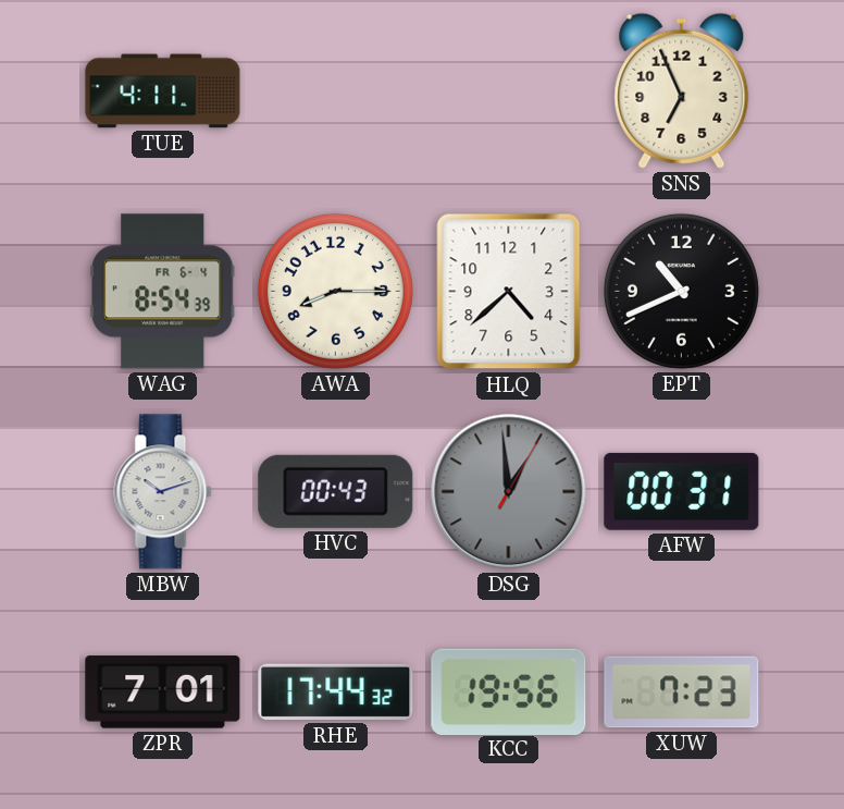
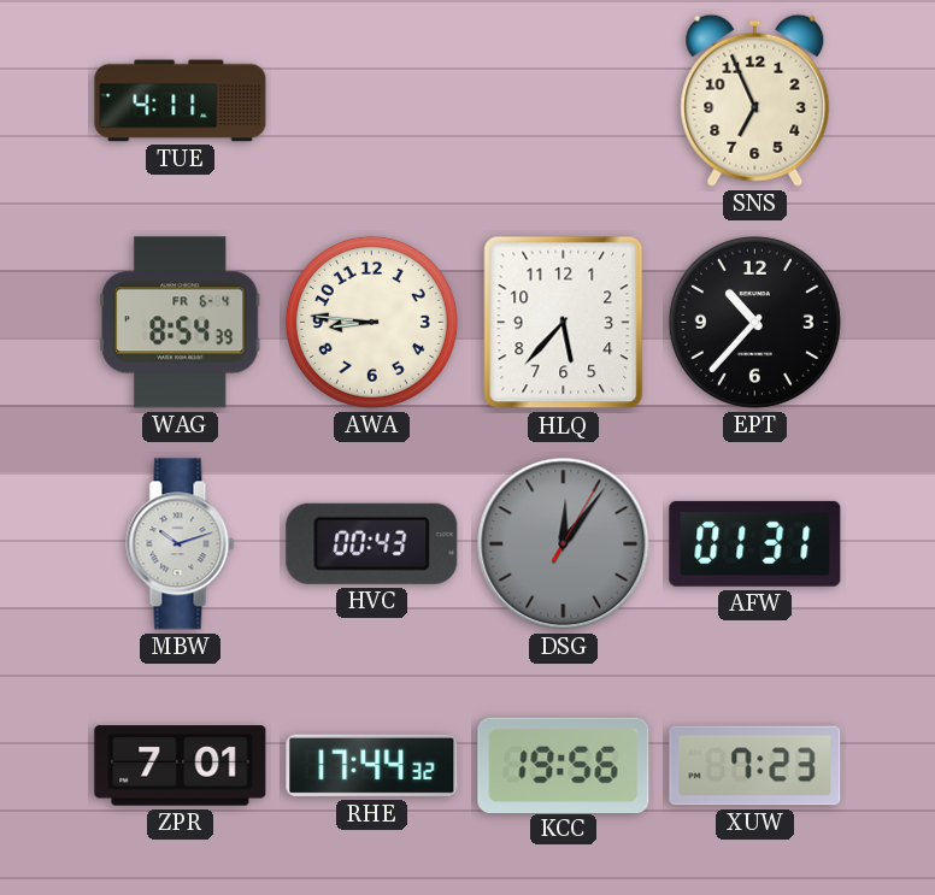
AWA: 8:15 -> 8:46
HLQ: 4:38 -> 5:37
EPT: 10:41 -> 10:37
DSG: 12:59 -> 12:06
AFW: 00:31 -> 01:31
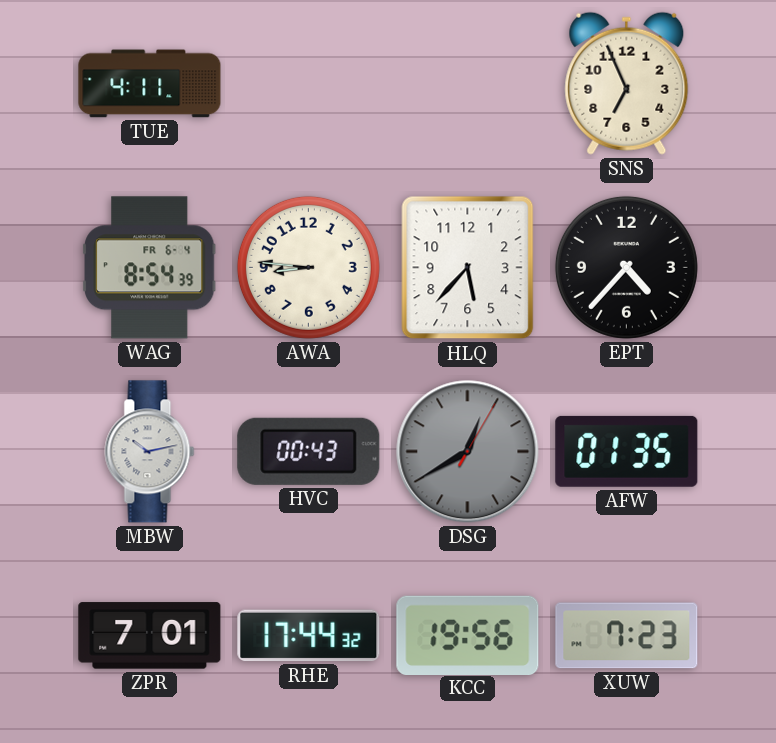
EPT: 10:37 -> 4:37
MBW: 10:12 -> 10:13
DSG: 12:06 -> 12:40
AFW: 01:31 -> 01:35
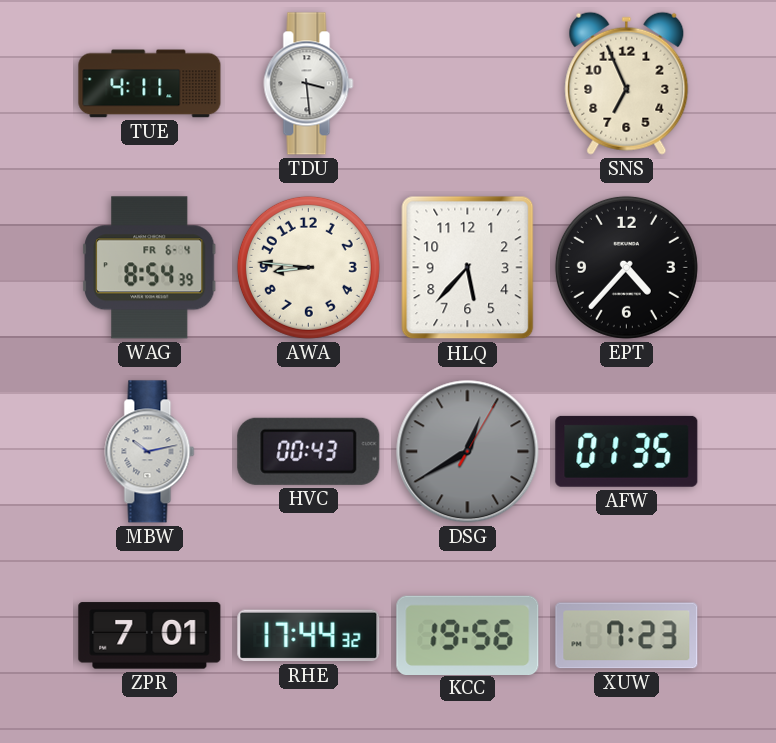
TDU: none -> 3:29
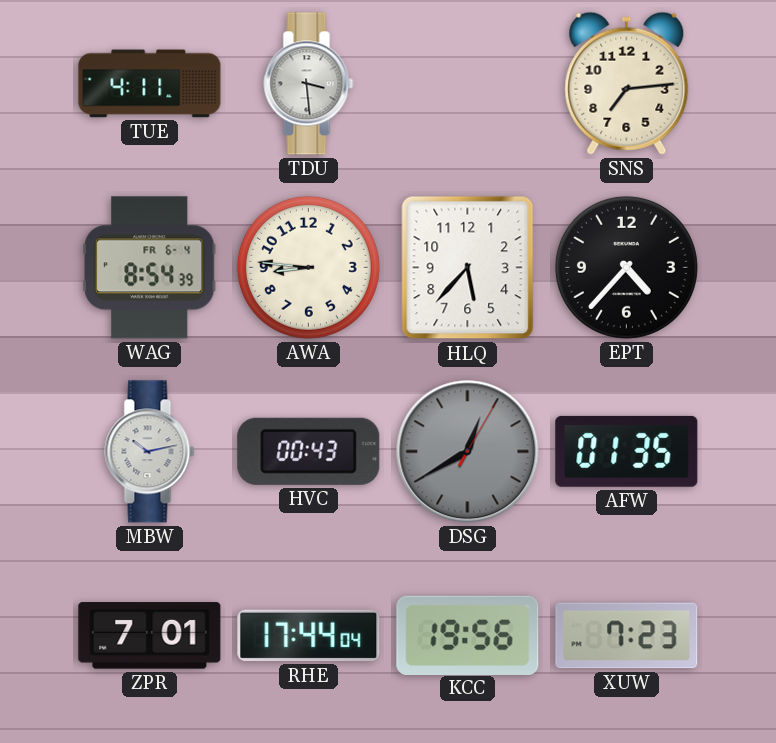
SNS: 6:56 -> 7:14
RHE: 17:44:32 -> 17:44:04
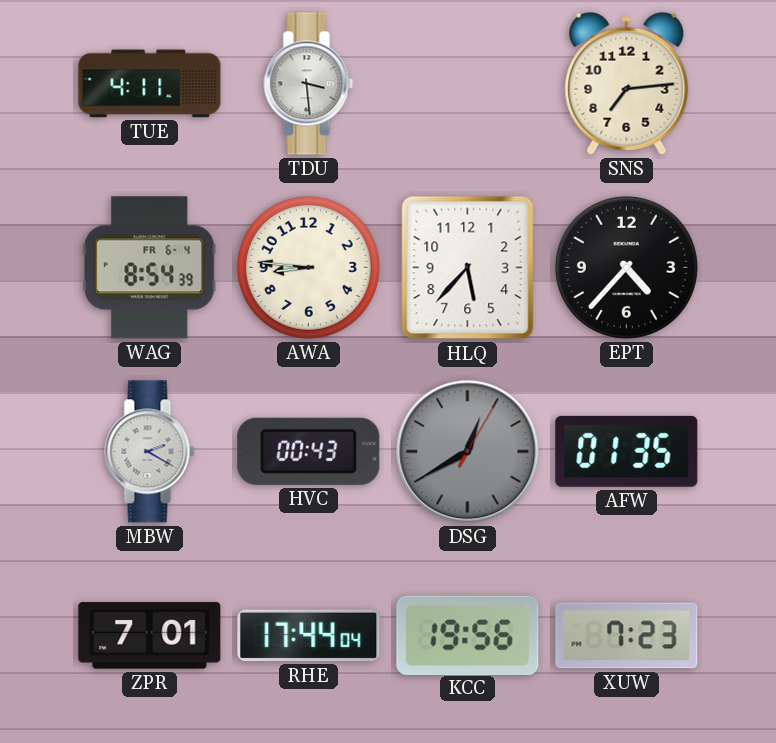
MBW: 10:13 -> 2:20
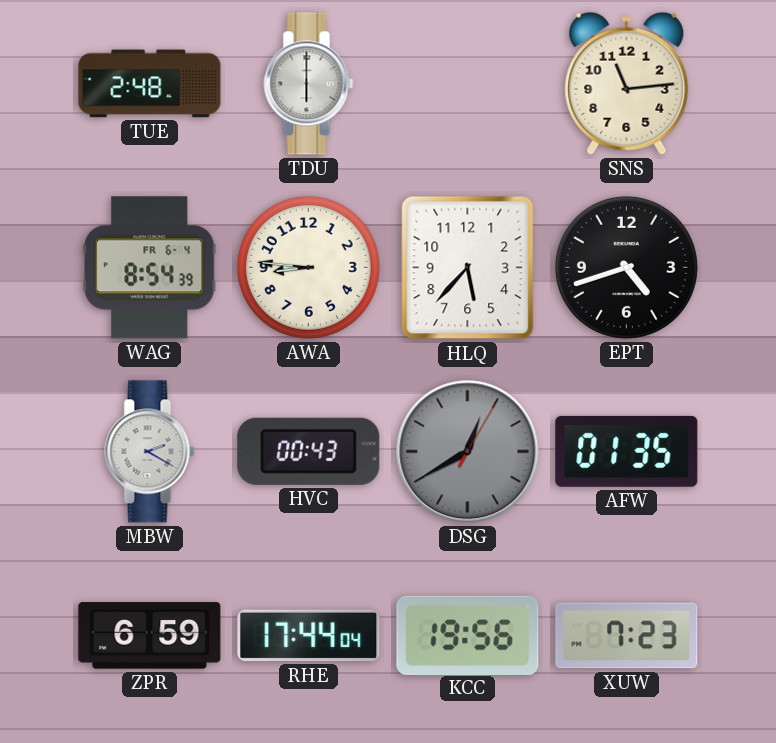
TUE: 4:11 -> 2:48
TDU: 3:29 -> 6:00
SNS: 7:14 -> 11:14
EPT: 4:37 -> 4:42
ZPR: 7:01 -> 6:59
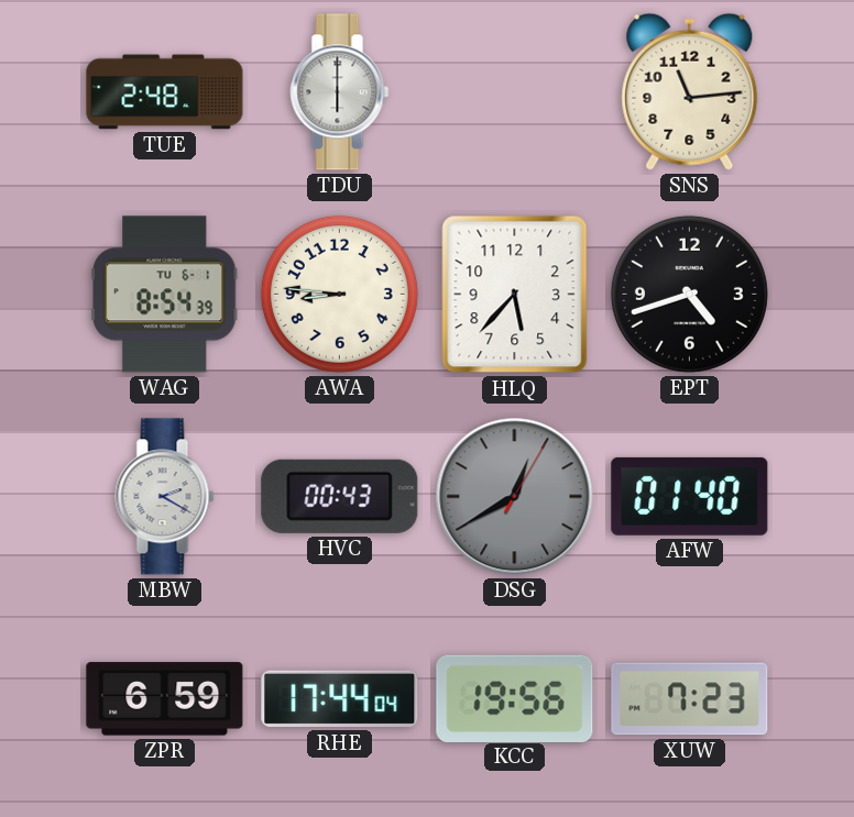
WAG date: FR 6-4 -> TU 6-1
AFW: 01:35 -> 01:40
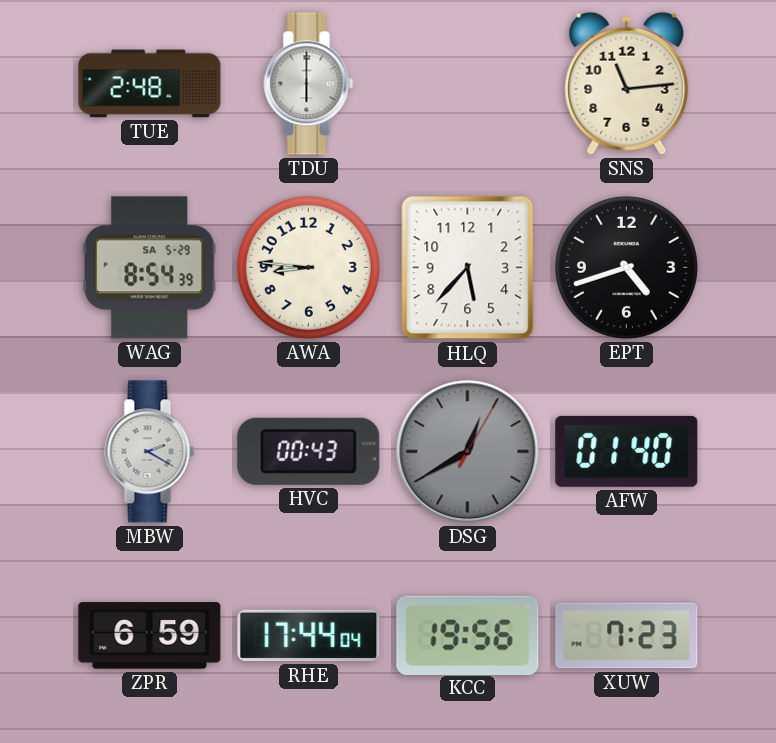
WAG date: TU 6-1 -> SA 5-29
